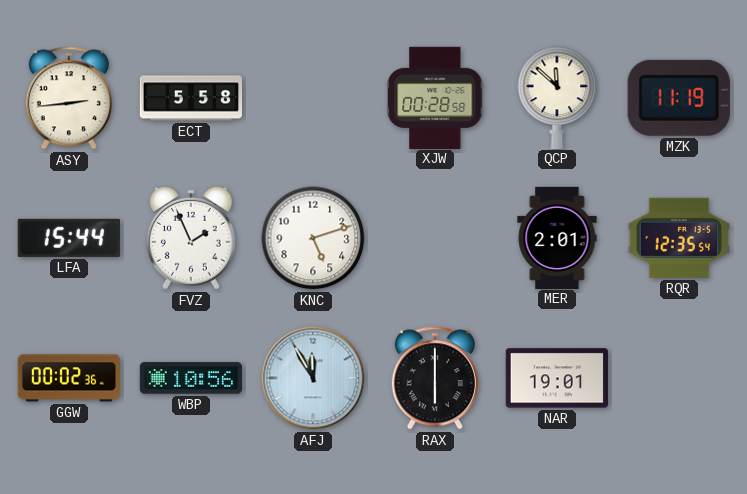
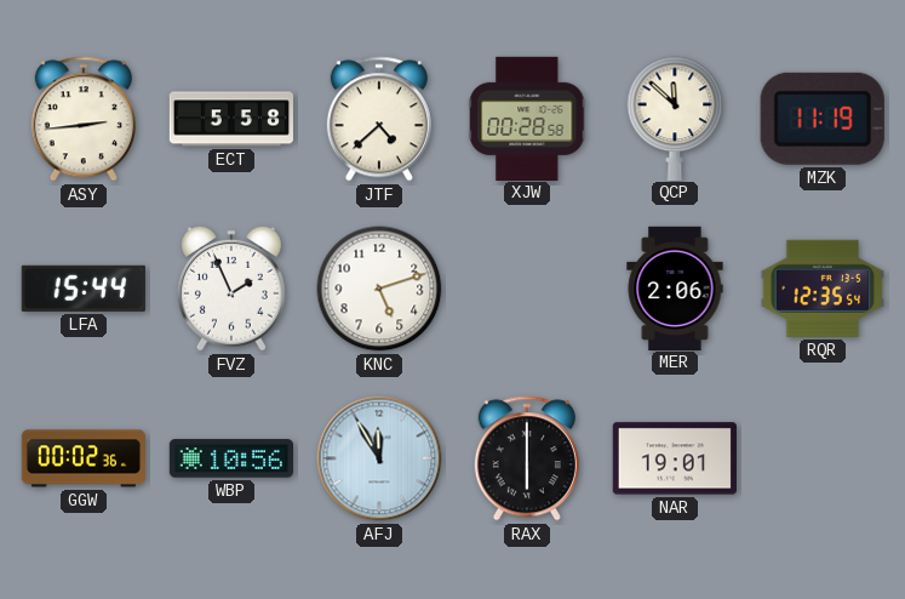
JTF: none -> 4:38
MER: 2:01 -> 2:06
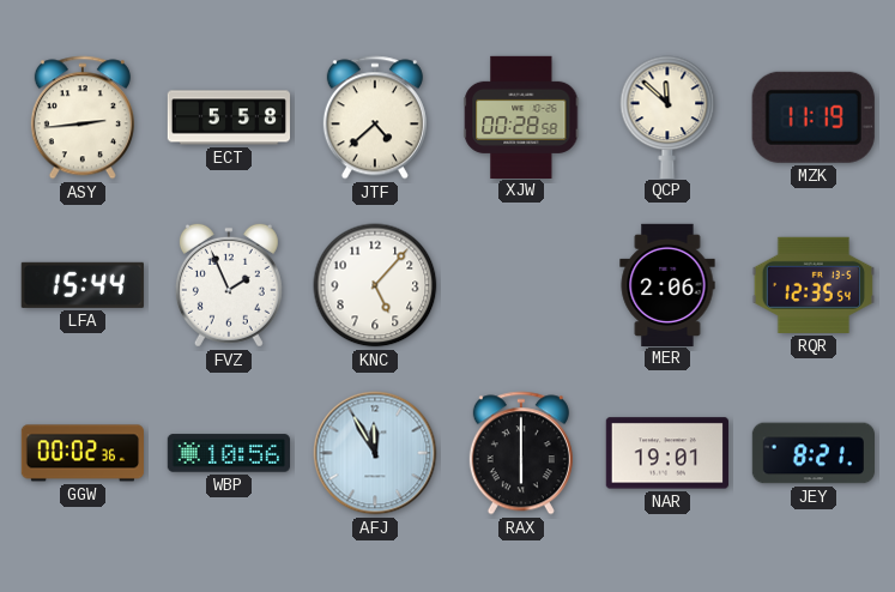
KNC: 5:12 -> 5:07
JEY: none -> 8:21
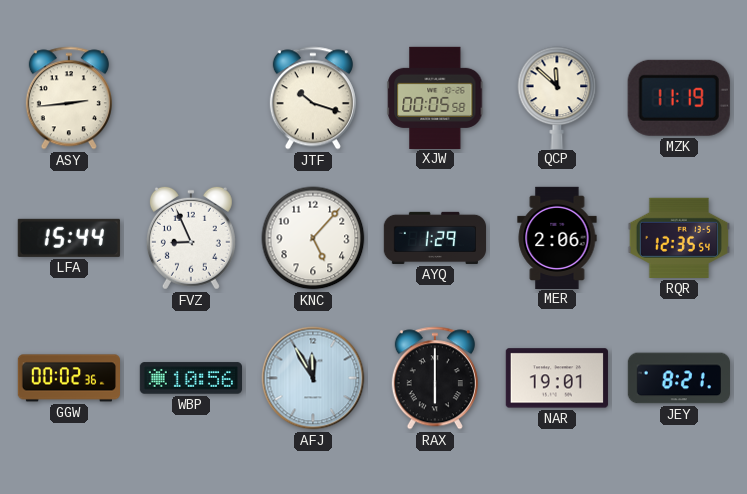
ECT: 5:58 -> none
JTF: 4:38 -> 10:18
XJW: 00:28 -> 00:05
FVZ: 1:56 -> 8:56
AYQ: none -> 1:29
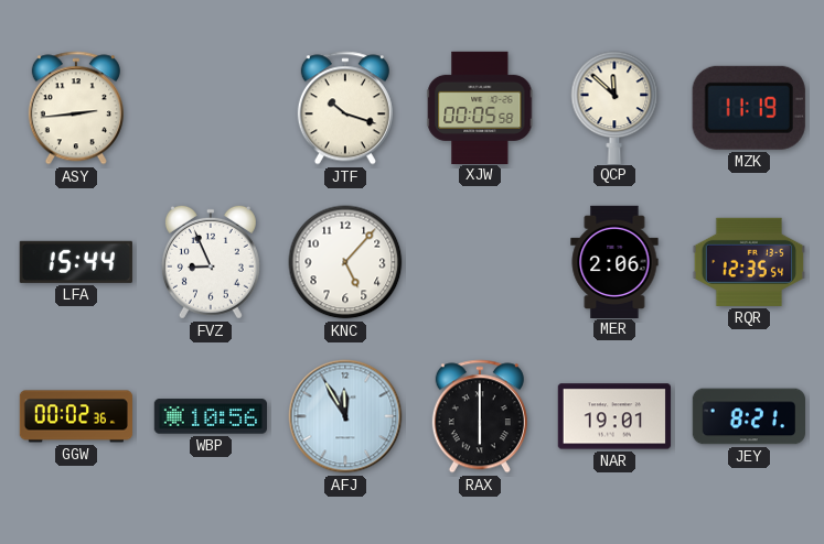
AYQ: 1:29 -> none
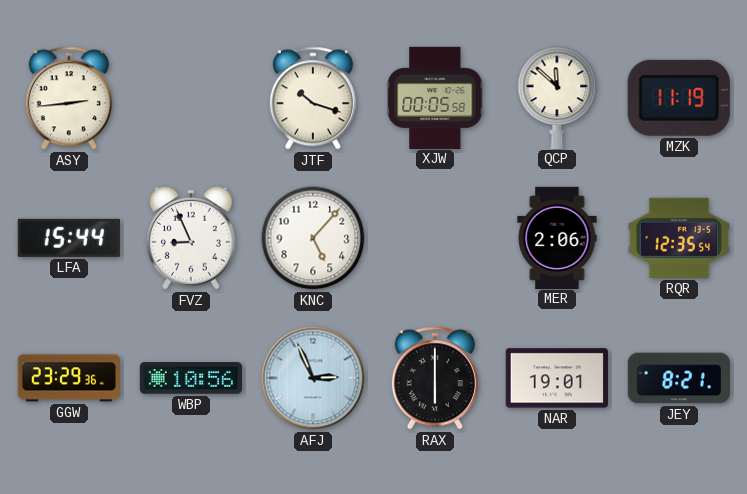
GGW: 00:02 -> 23:29
AFJ: 11:55 -> 2:56
